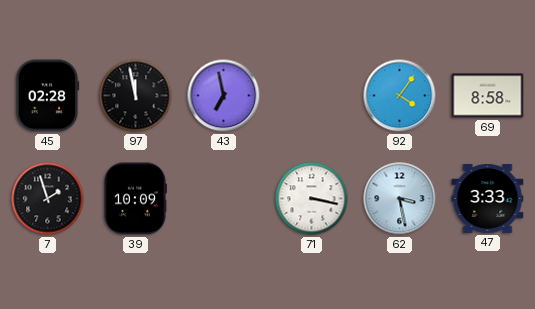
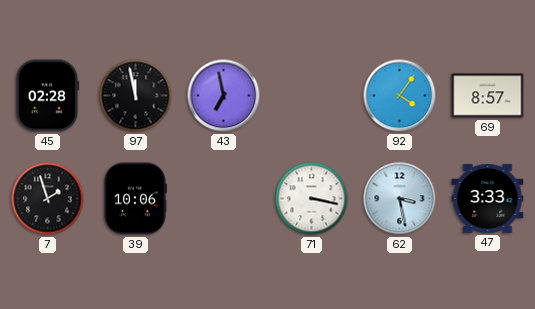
69: 8:58 -> 8:57
39: 10:09 -> 10:06
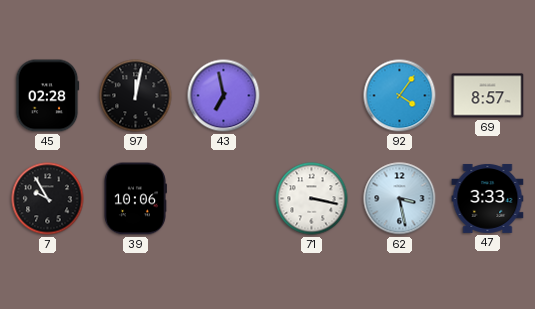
97: 11:58 -> 12:02
7: 1:57 -> 9:55
